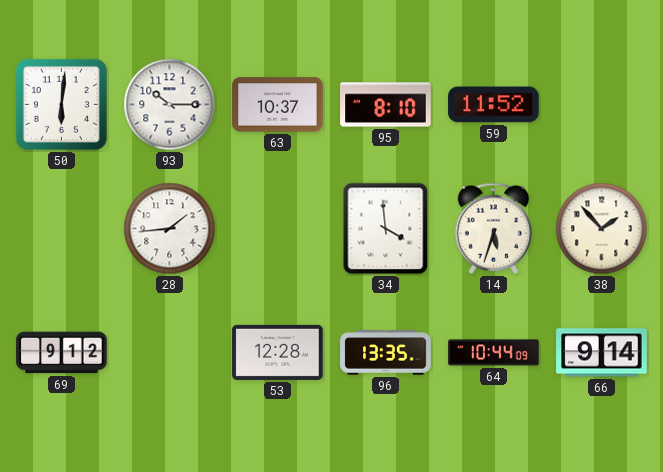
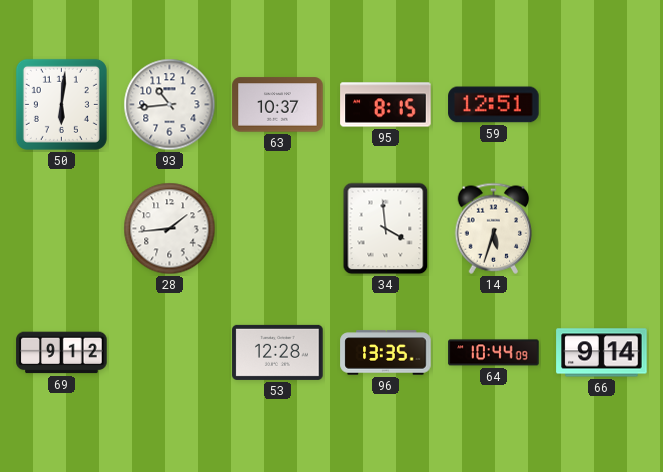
93: 10:15 -> 10:44
95: 8:10 -> 8:15
59: 11:52 -> 12:51
38: 1:53 -> none
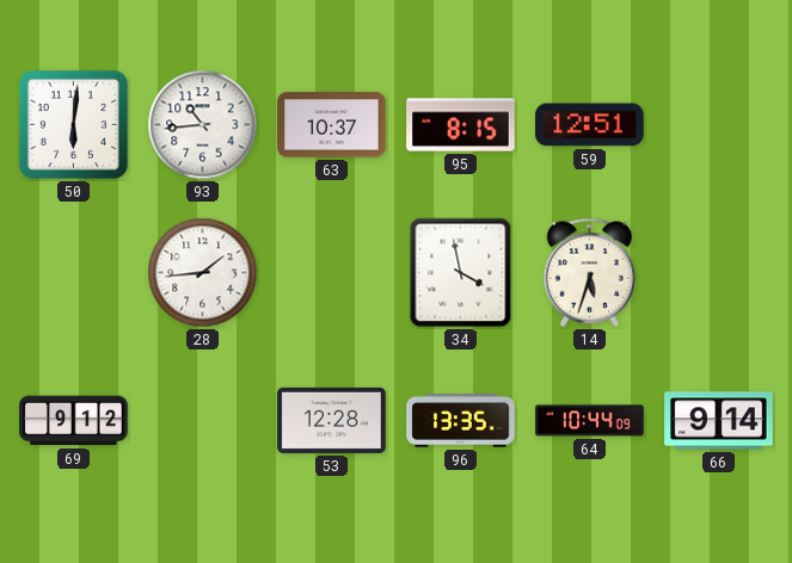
34: 3:59 -> 3:58
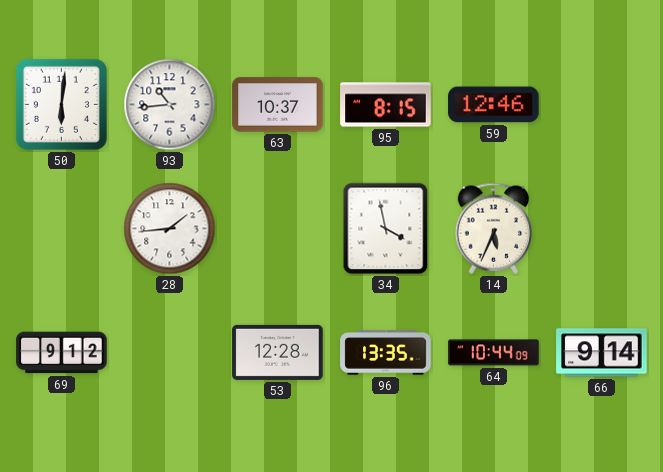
59: 12:51 -> 12:46
14: 5:33 -> 5:34
